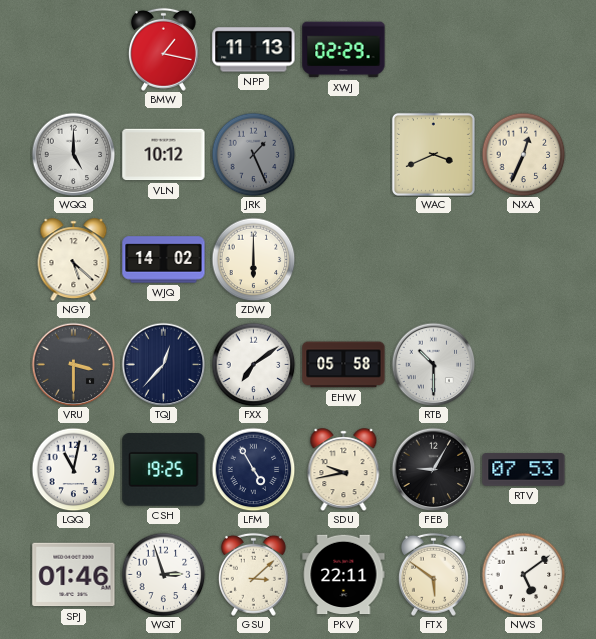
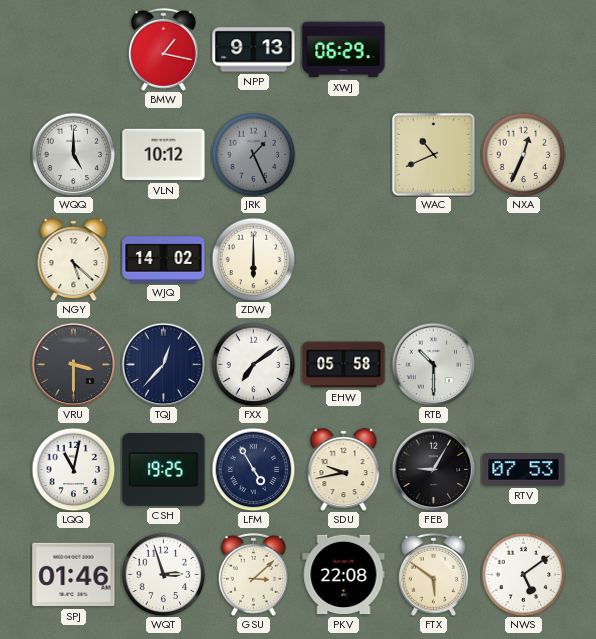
NPP: 11:13 -> 9:13
XWJ: 02:29 -> 06:29
WAC: 3:41 -> 10:41
PKV: 22:11 -> 22:08
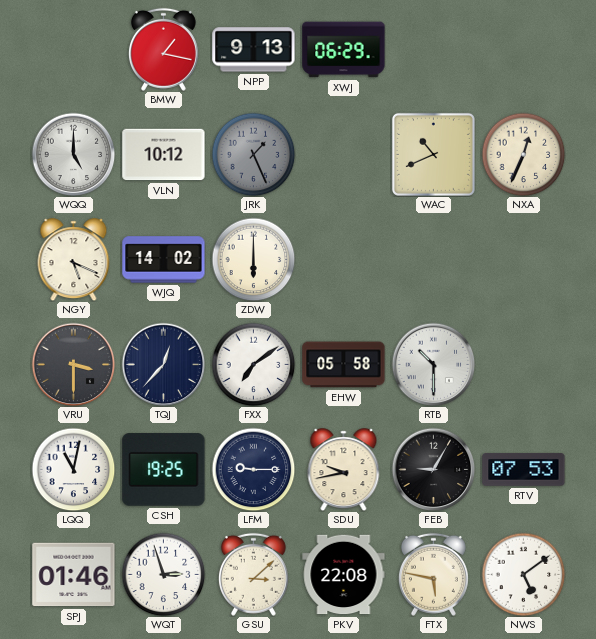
NGY: 5:22 -> 5:19
LFM: 4:55 -> 9:15
FTX: 5:51 -> 5:47
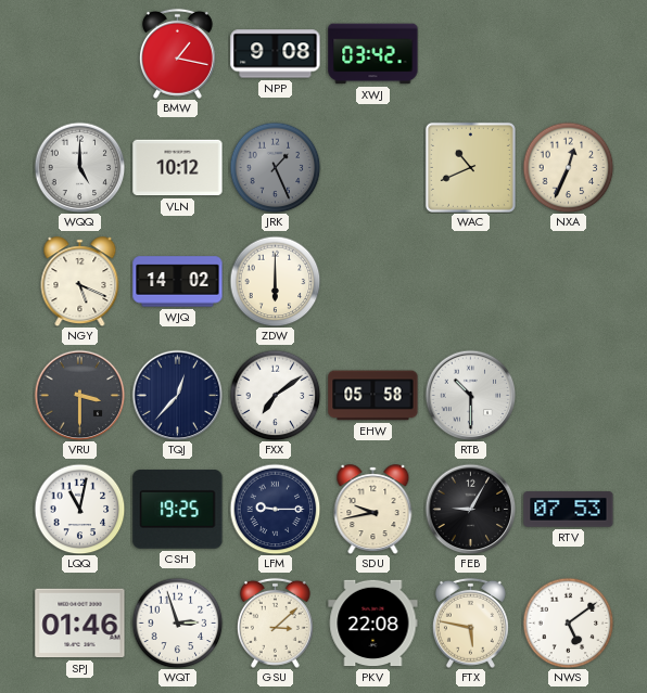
NPP: 9:13 -> 9:08
XWJ: 06:29 -> 03:42
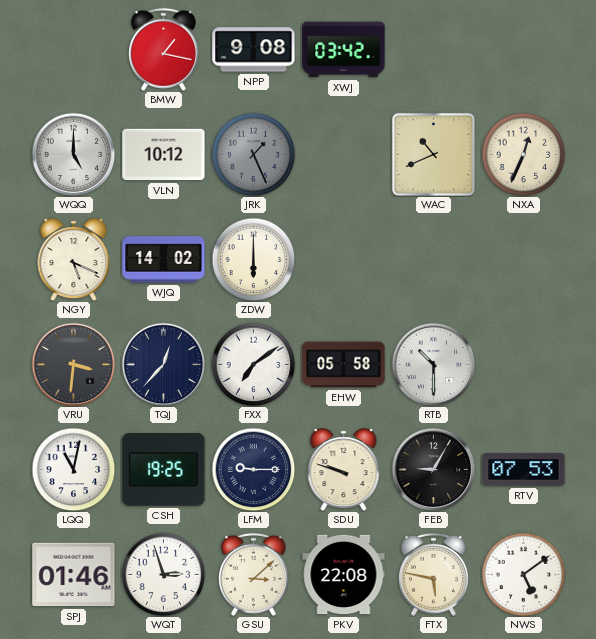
VRU: 3:30 -> 3:31
SDU: 9:43 -> 9:48
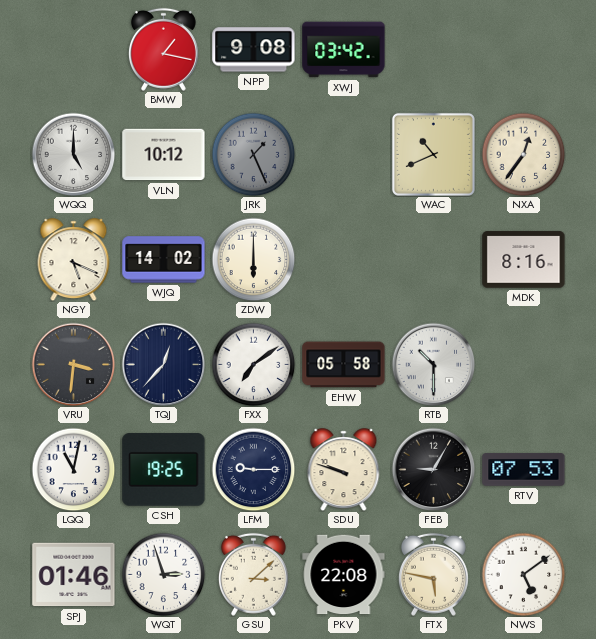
NXA: 12:34 -> 12:36
MDK: none -> 8:16
